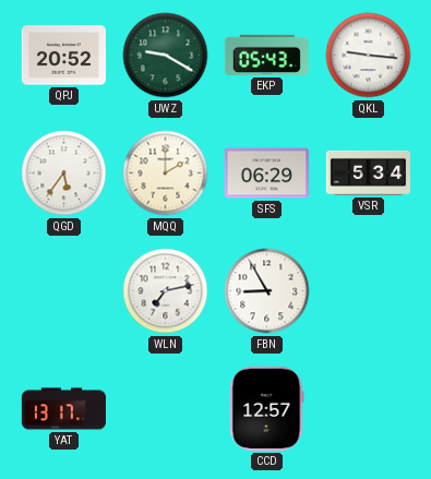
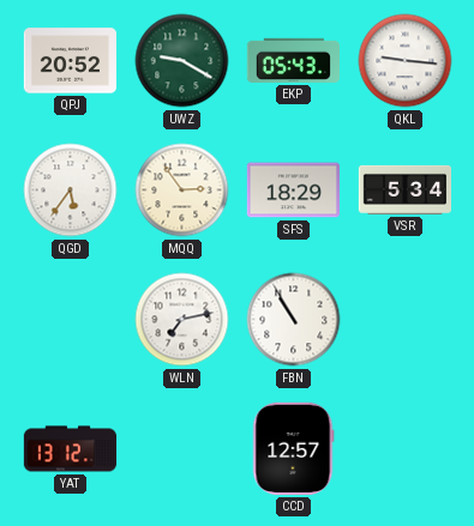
MQQ: 2:00 -> 2:54
SFS: 06:29 -> 18:29
FBN: 8:55 -> 10:55
YAT: 13:17 -> 13:12
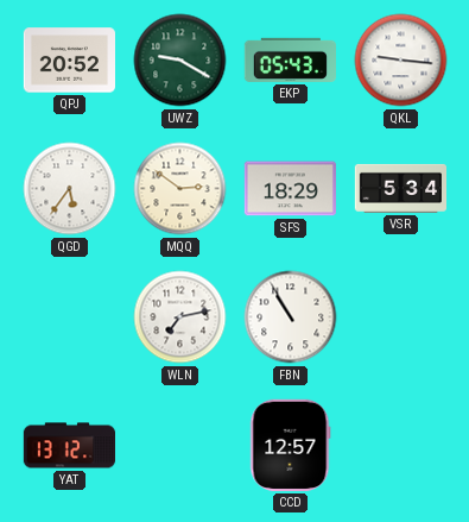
MQQ: 2:54 -> 2:51
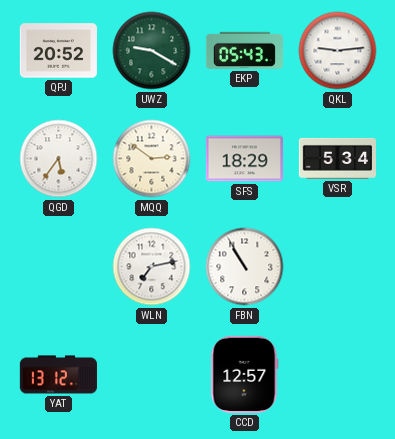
QKL: 9:16 -> 9:14
